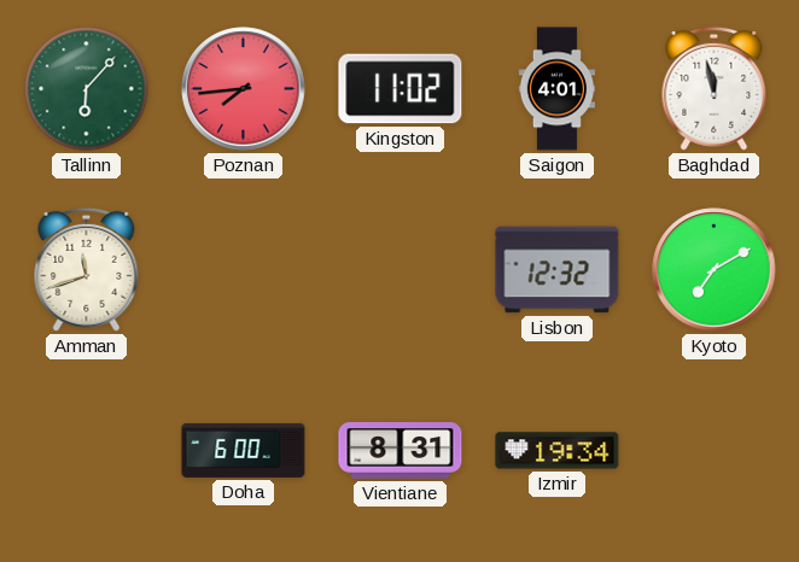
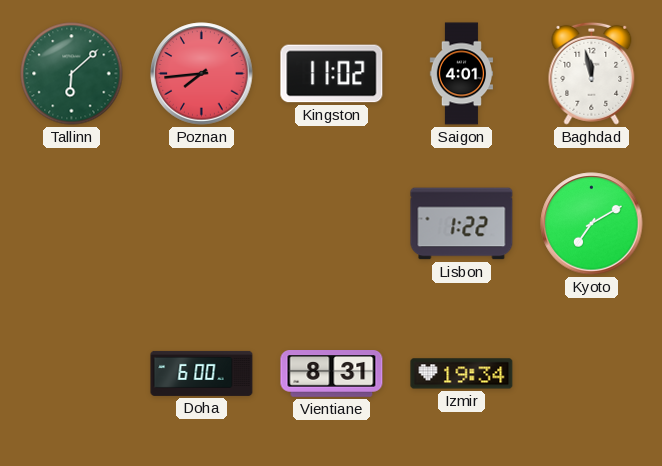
Tallinn: 6:07 -> 6:08
Amman: 11:42 -> none
Lisbon: 12:32 -> 1:22
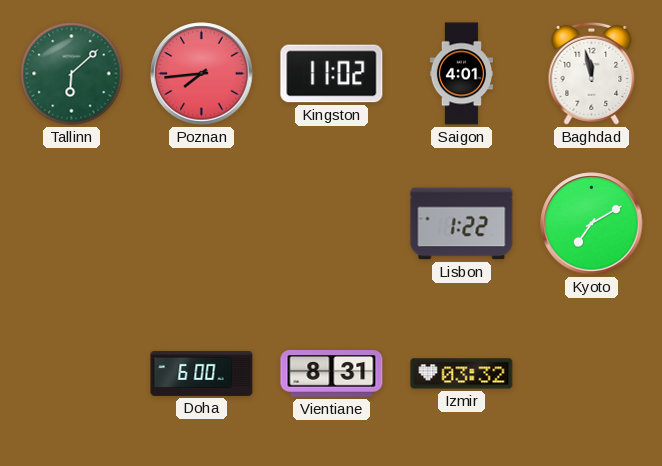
Izmir: 19:34 -> 03:32
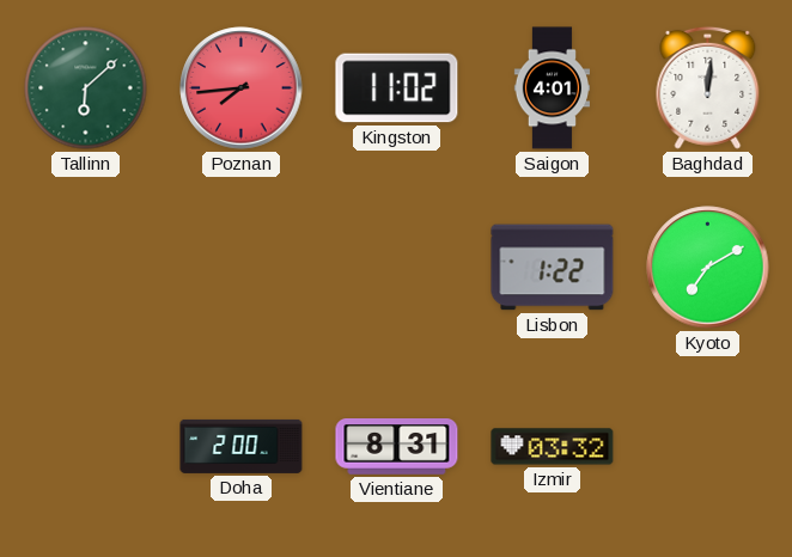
Baghdad: 11:58 -> 12:01
Doha: 6:00 -> 2:00
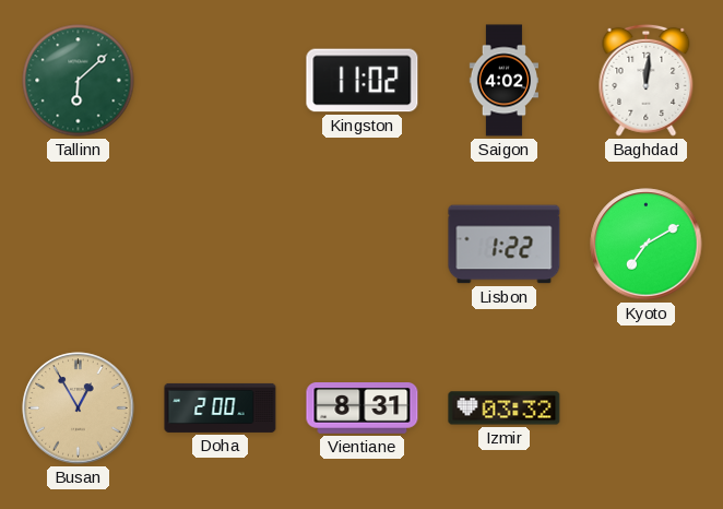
Poznan: 7:44 -> none
Saigon: 4:01 -> 4:02
Busan: none -> 12:55
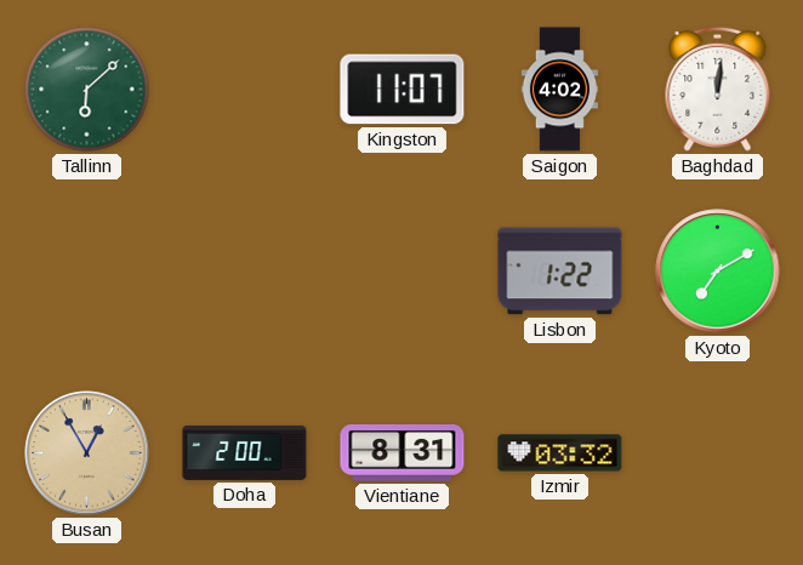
Kingston: 11:02 -> 11:07
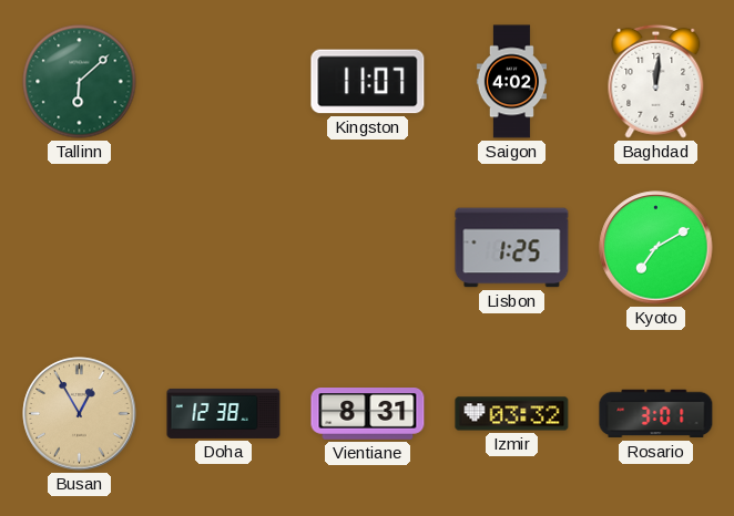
Lisbon: 1:22 -> 1:25
Doha: 2:00 -> 12:38
Rosario: none -> 3:01
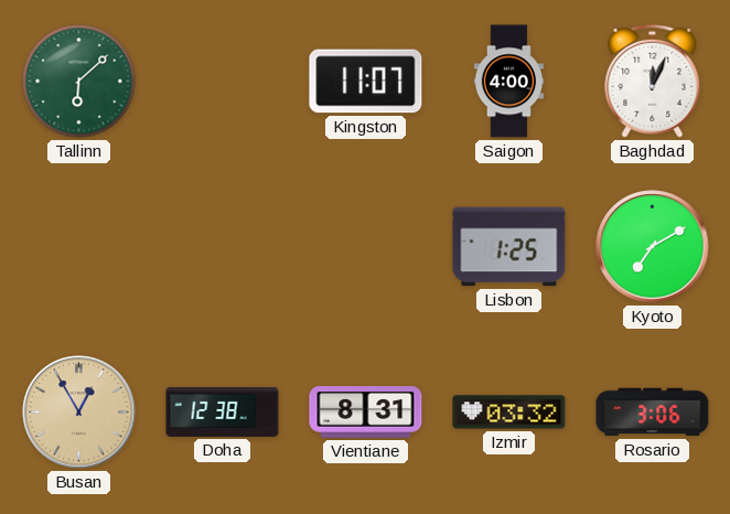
Saigon: 4:02 -> 4:00
Baghdad: 12:01 -> 12:04
Rosario: 3:01 -> 3:06
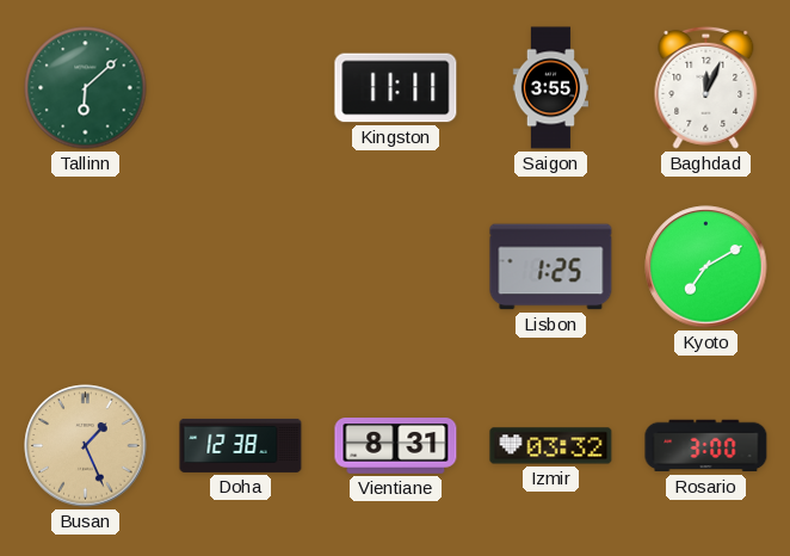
Kingston: 11:07 -> 11:11
Saigon: 4:00 -> 3:55
Busan: 12:55 -> 1:26
Rosario: 3:06 -> 3:00
